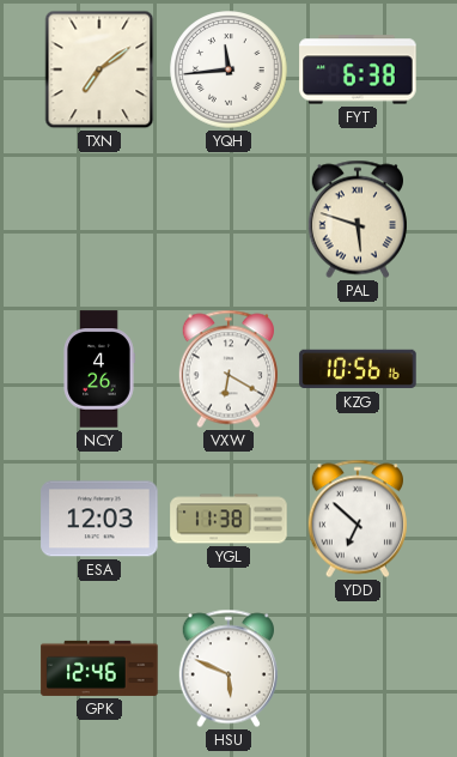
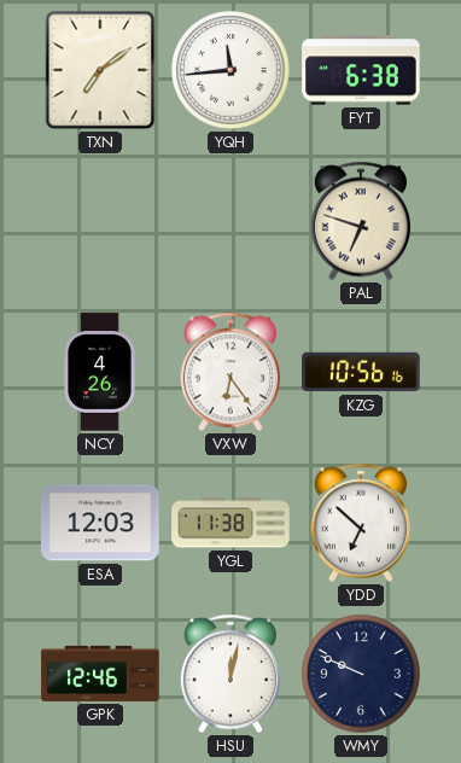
PAL: 5:48 -> 6:48
VXW: 6:20 -> 6:24
HSU: 5:49 -> 12:02
WMY: none -> 9:49
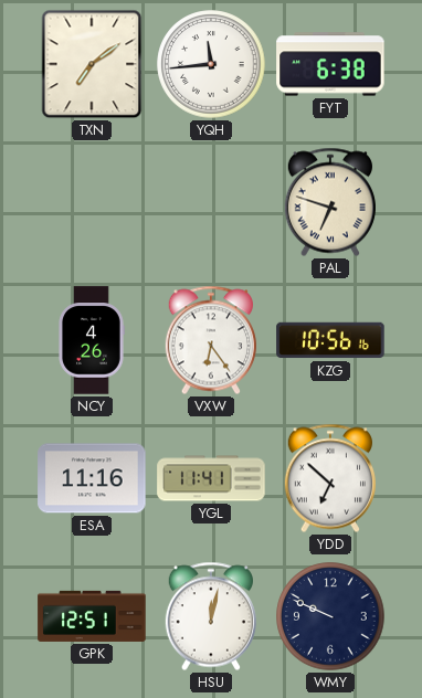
ESA: 12:03 -> 11:16
YGL: 11:38 -> 11:41
GPK: 12:46 -> 12:51
